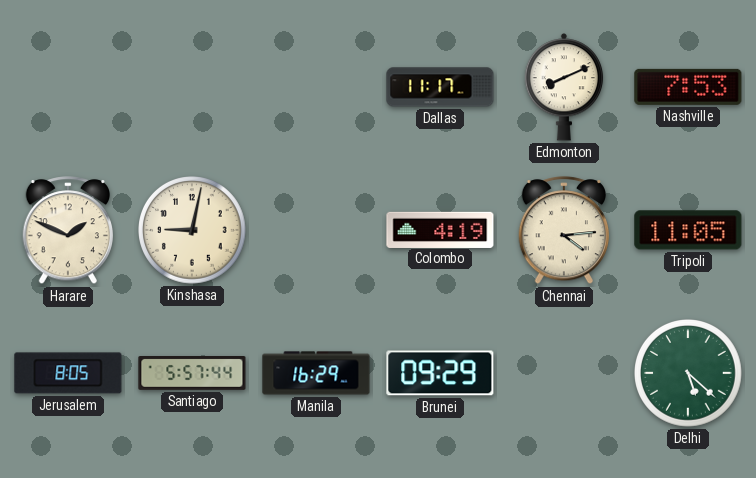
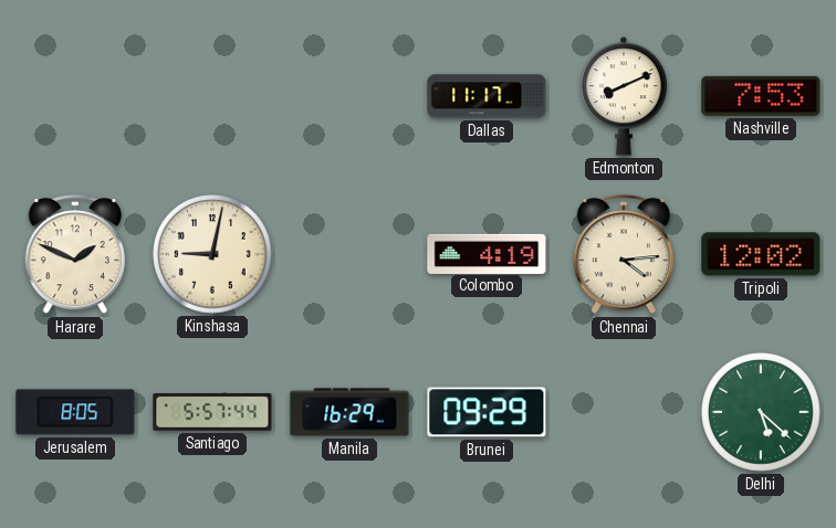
Tripoli: 11:05 -> 12:02
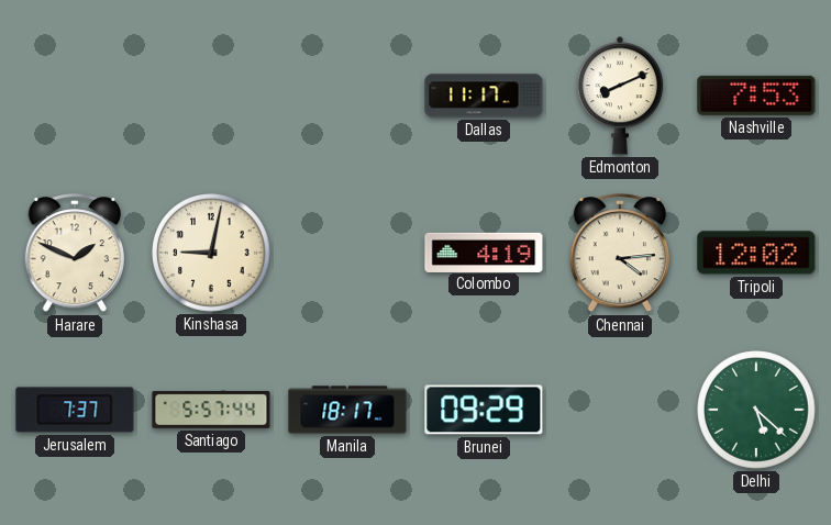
Jerusalem: 8:05 -> 7:37
Manila: 16:29 -> 18:17
